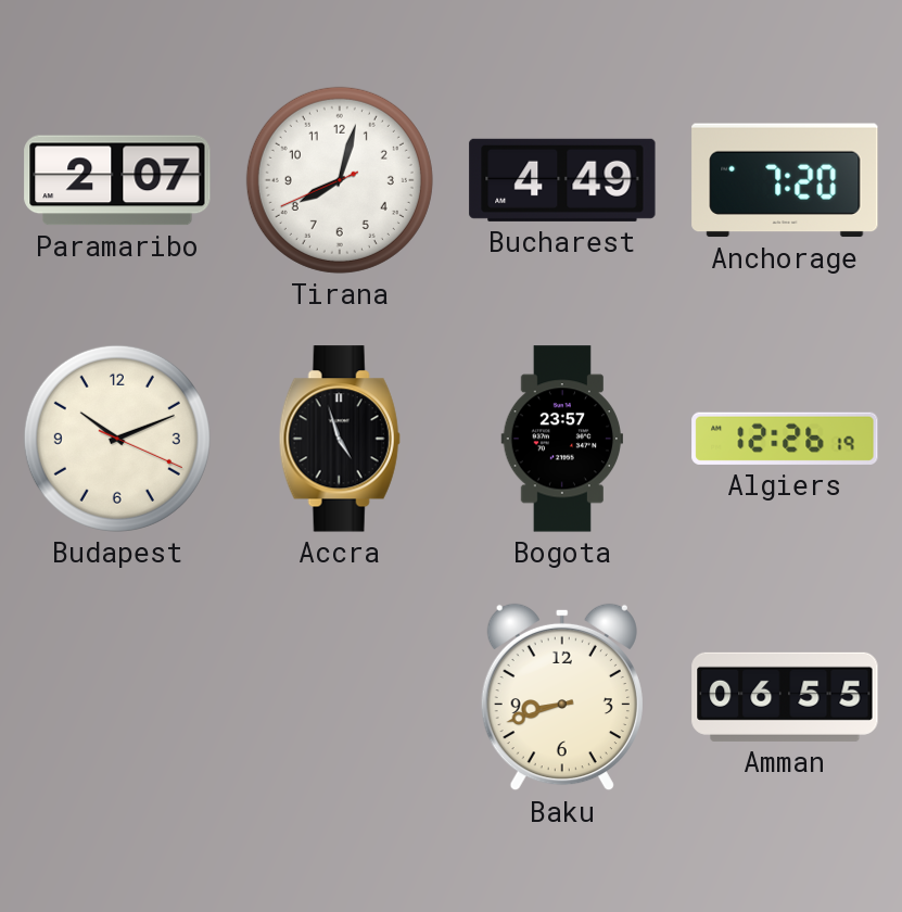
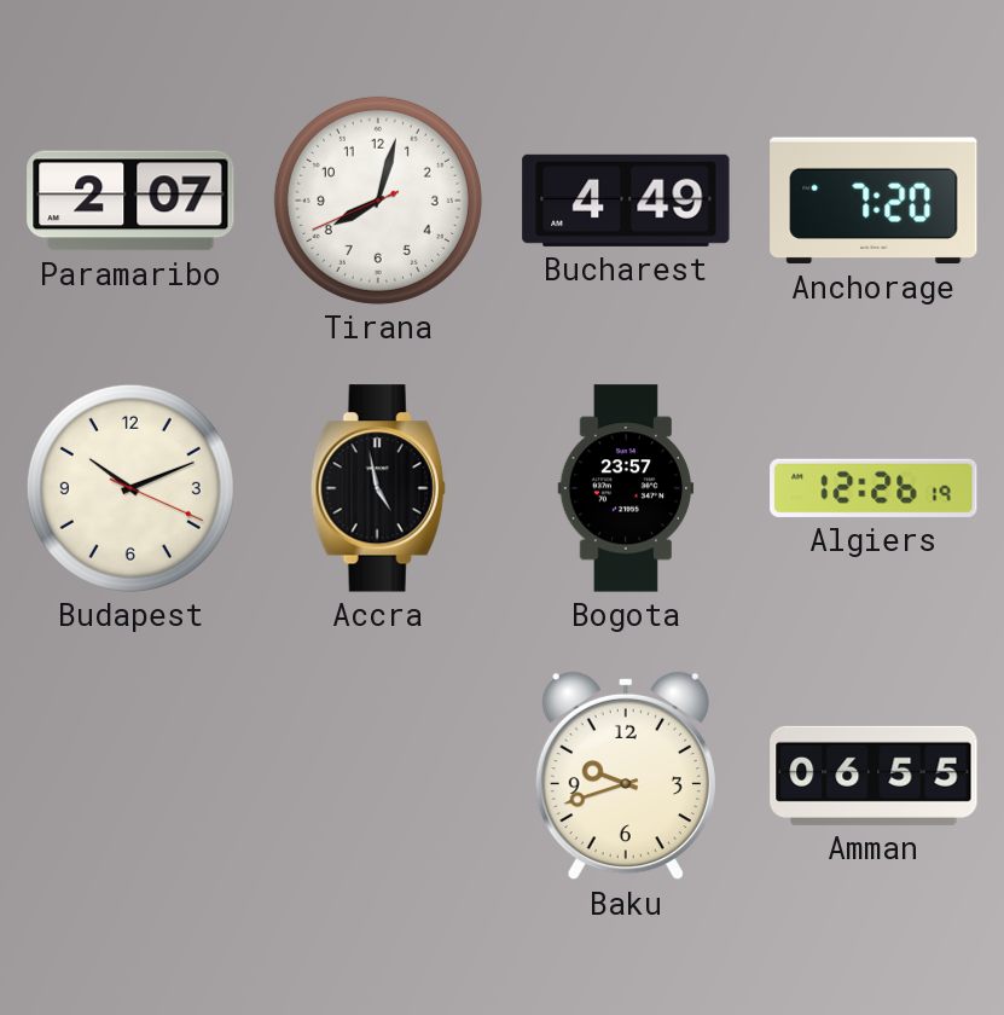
Accra: 4:57 -> 4:58
Baku: 8:42 -> 9:42
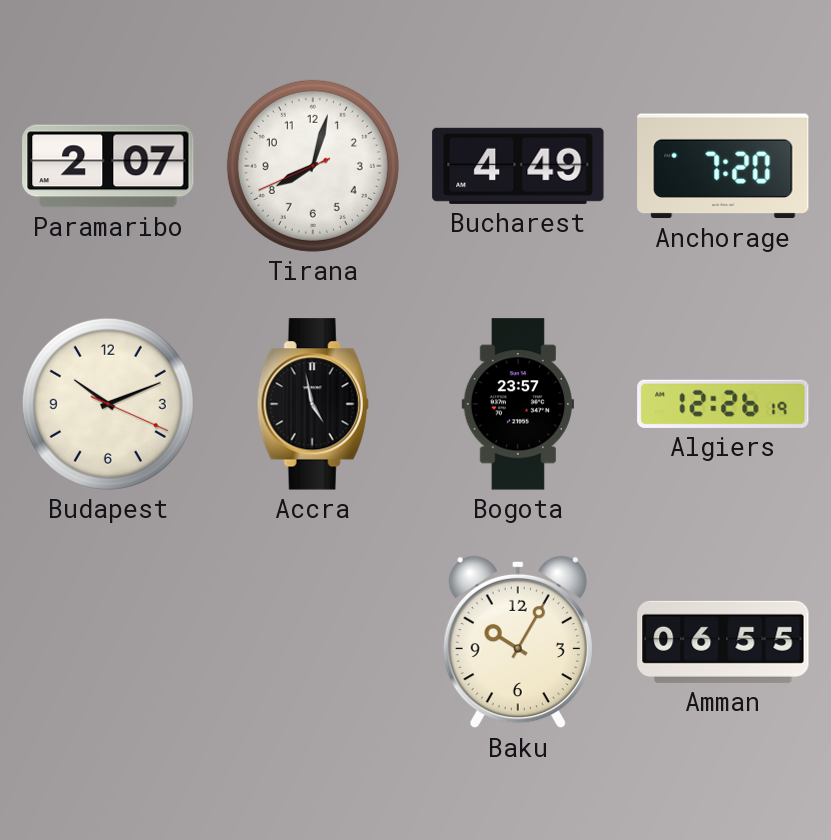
Baku: 9:42 -> 10:05
